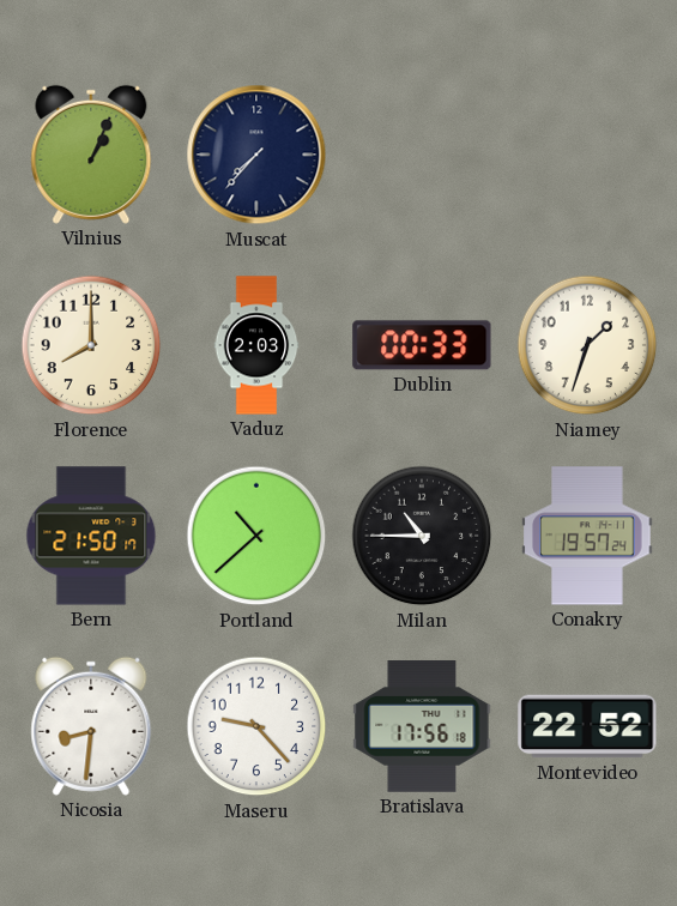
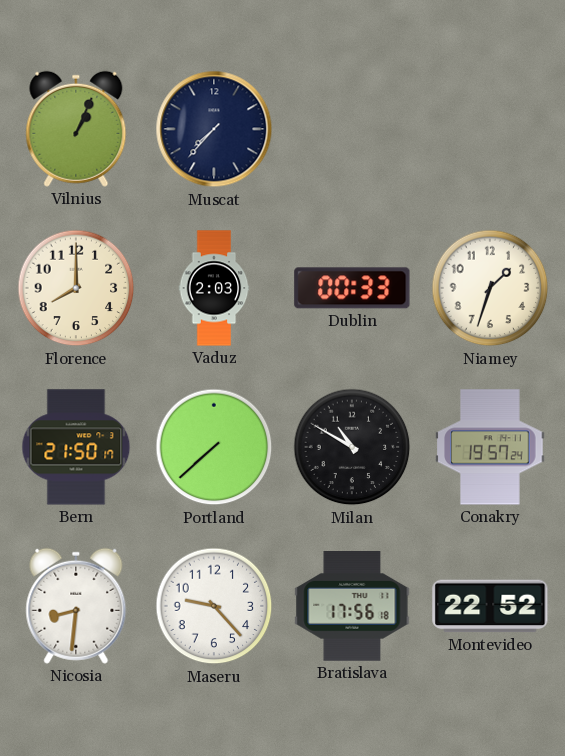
Portland: 10:38 -> 7:38
Milan: 10:45 -> 10:50
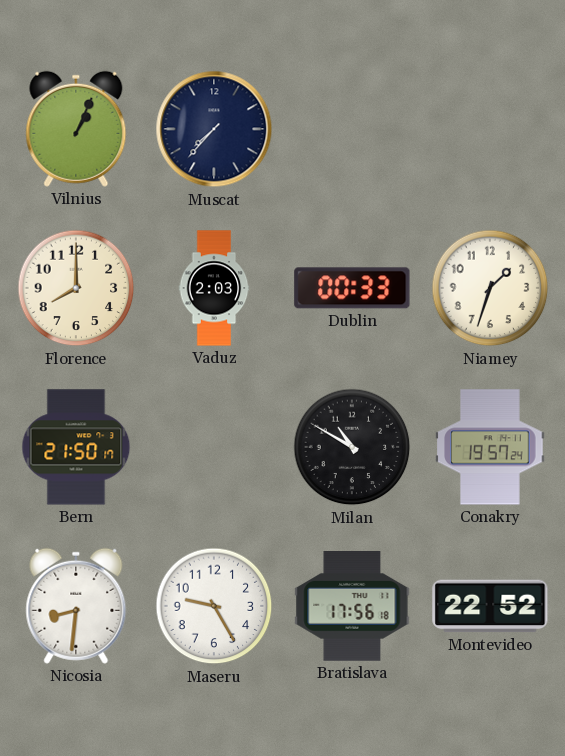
Portland: 7:38 -> none
Maseru: 9:23 -> 9:25
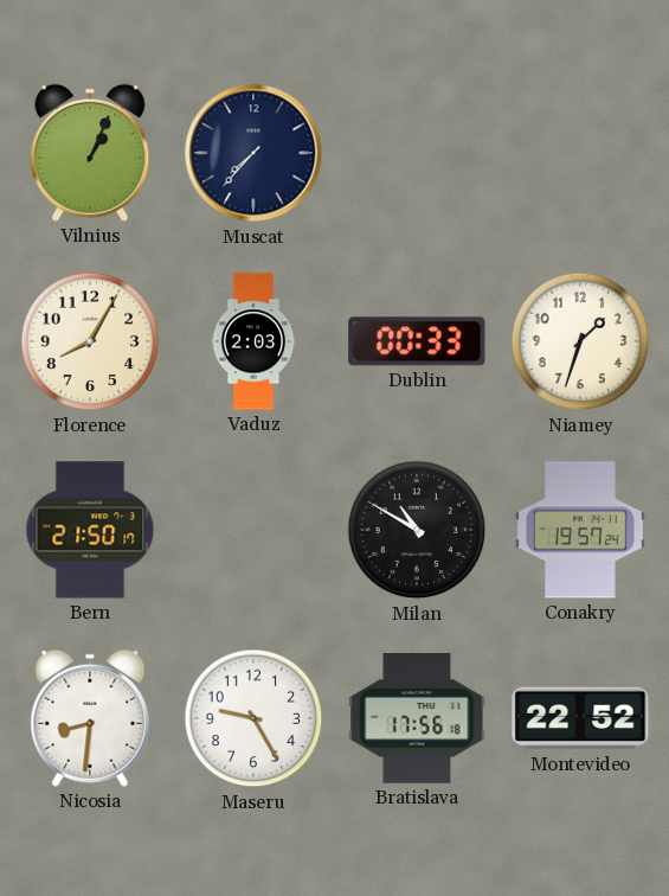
Florence: 8:00 -> 8:05
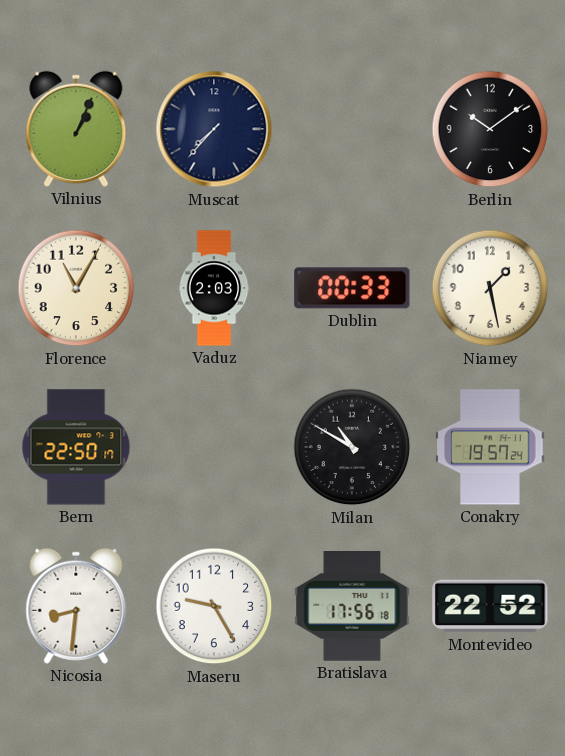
Berlin: none -> 10:09
Florence: 8:05 -> 11:05
Niamey: 1:33 -> 1:28
Bern: 21:50 -> 22:50
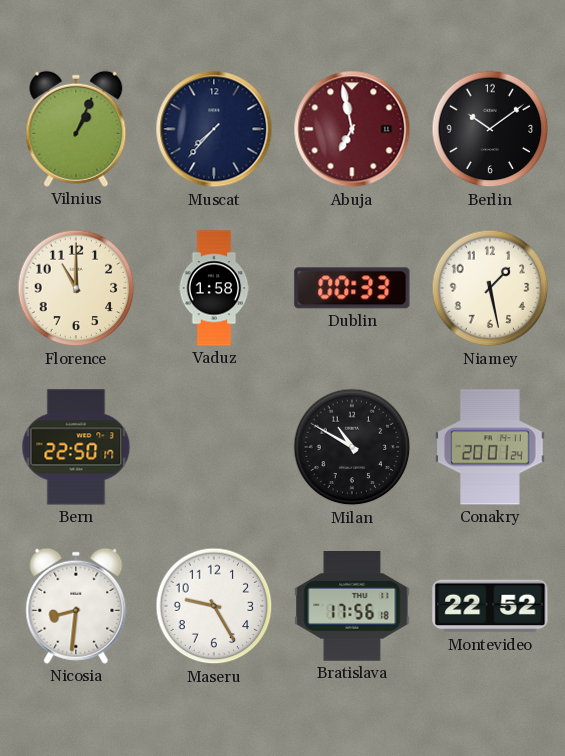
Abuja: none -> 6:58
Florence: 11:05 -> 11:00
Vaduz: 2:03 -> 1:58
Conakry: 19:57 -> 20:01
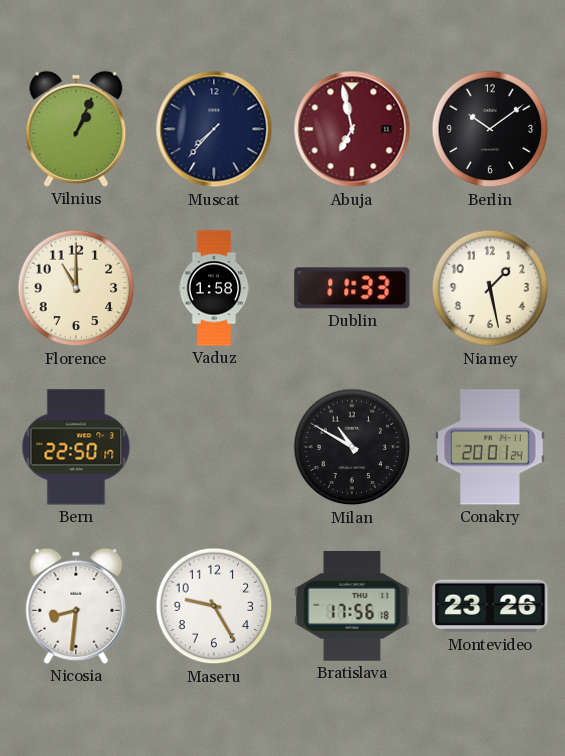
Dublin: 00:33 -> 11:33
Montevideo: 22:52 -> 23:26
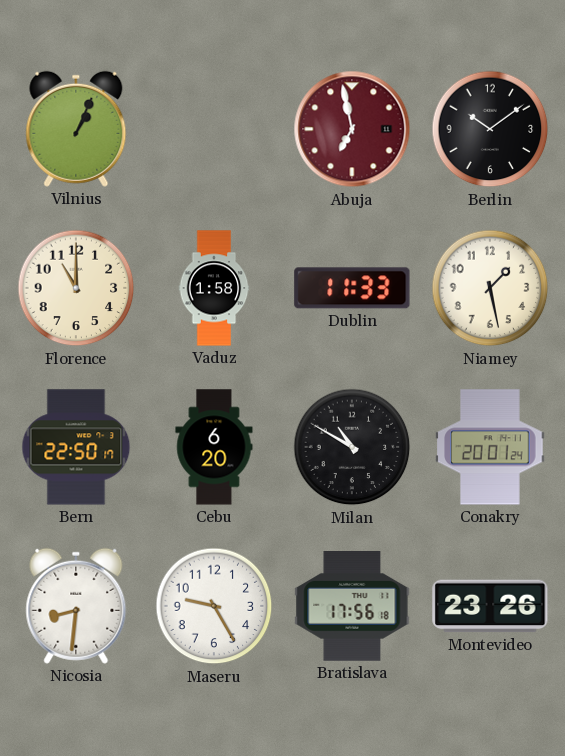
Muscat: 7:37 -> none
Cebu: none -> 6:20
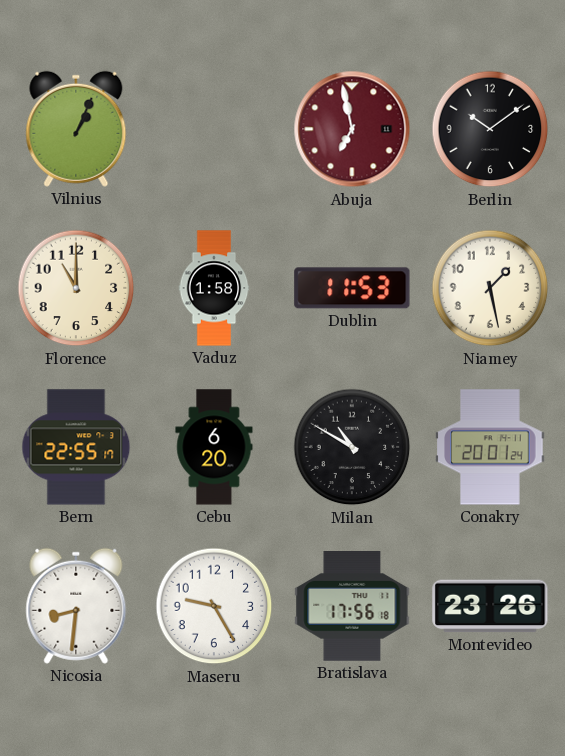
Dublin: 11:33 -> 11:53
Bern: 22:50 -> 22:55
